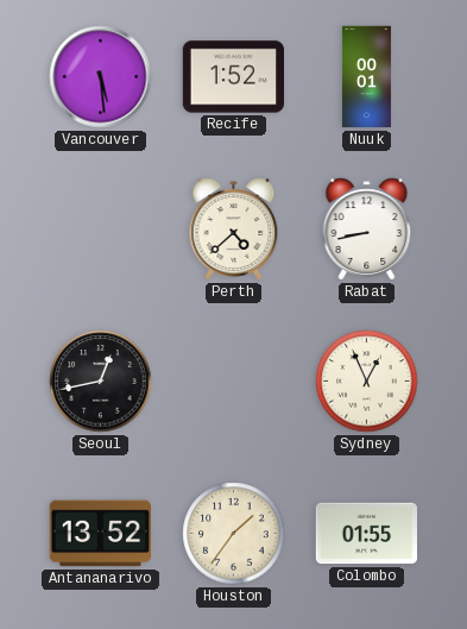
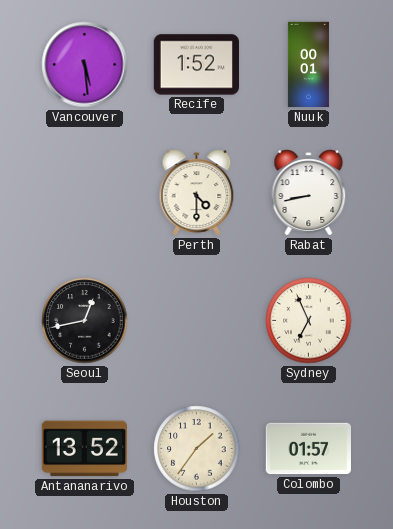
Perth: 4:38 -> 4:30
Sydney: 12:56 -> 6:56
Colombo: 01:55 -> 01:57
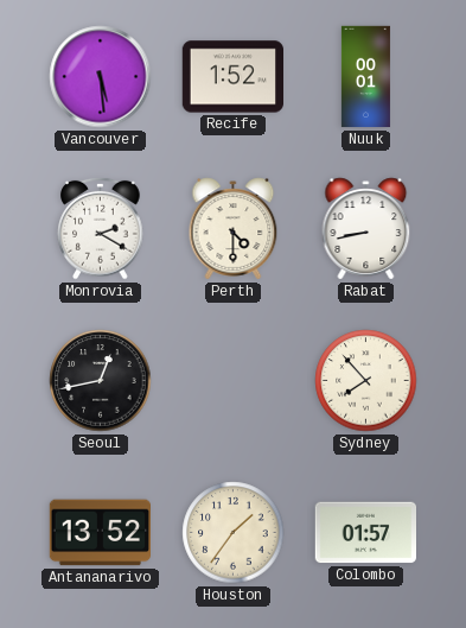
Monrovia: none -> 2:20
Sydney: 6:56 -> 7:53
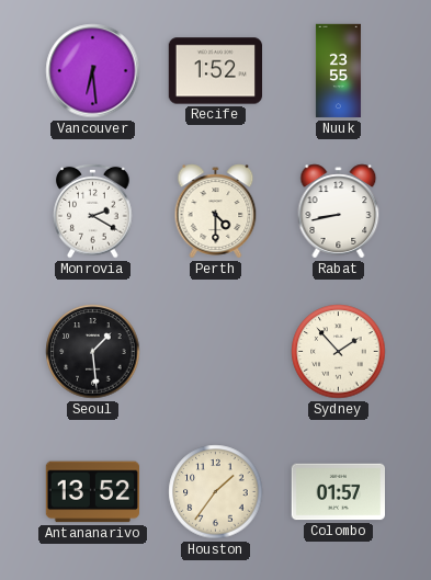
Vancouver: 5:29 -> 6:29
Nuuk: 00:01 -> 23:55
Seoul: 12:43 -> 1:29
Sydney: 7:53 -> 1:53
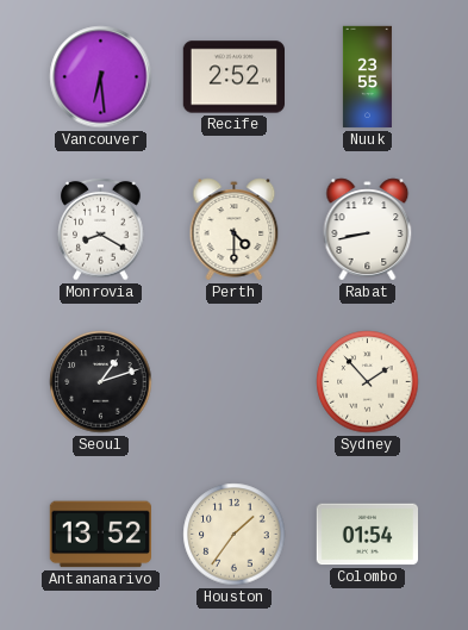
Recife: 1:52 -> 2:52
Monrovia: 2:20 -> 8:20
Seoul: 1:29 -> 1:12
Colombo: 01:57 -> 01:54
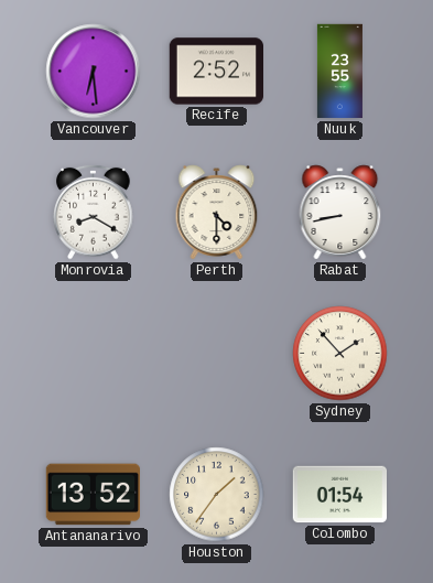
Seoul: 1:12 -> none
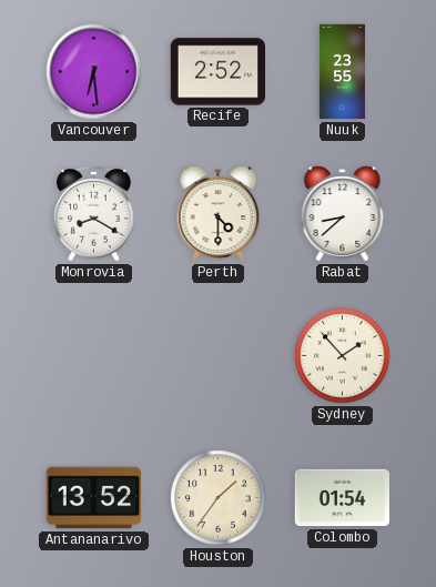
Rabat: 8:43 -> 8:38
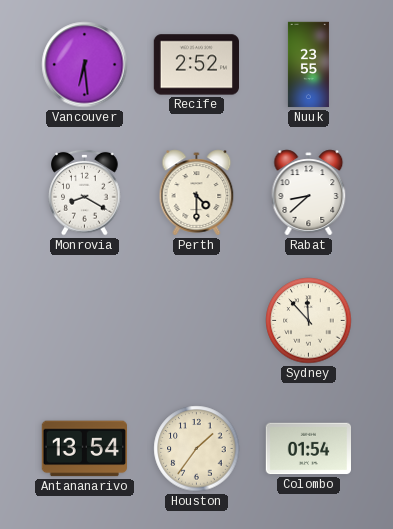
Sydney: 1:53 -> 11:53
Antananarivo: 13:52 -> 13:54
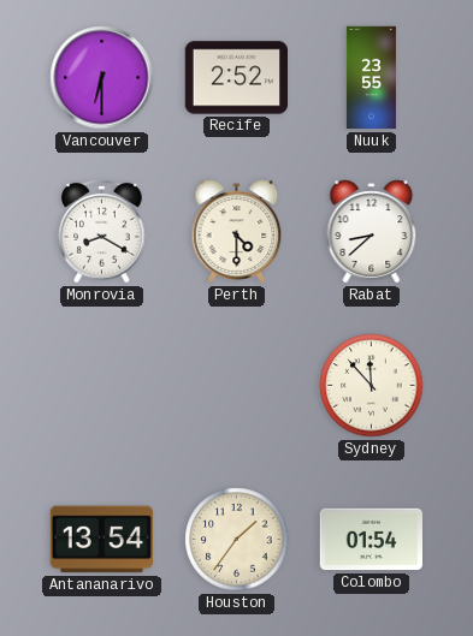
Vancouver: 6:29 -> 6:30
